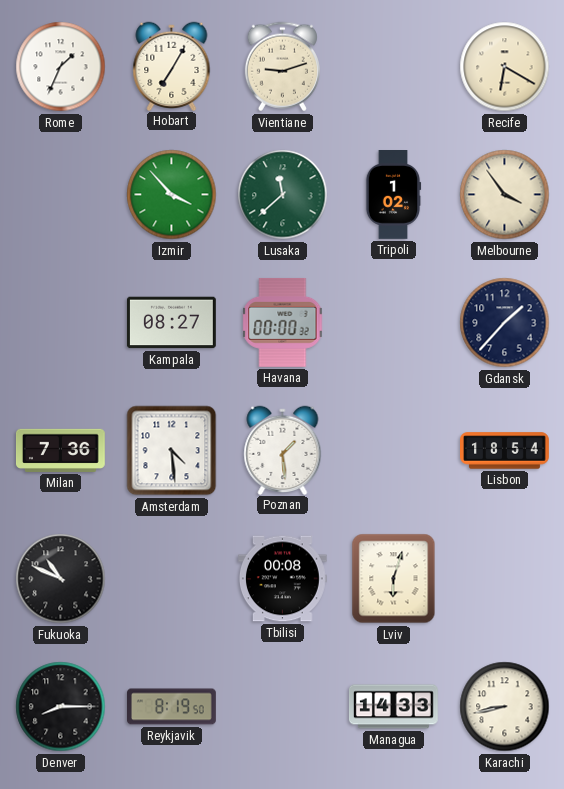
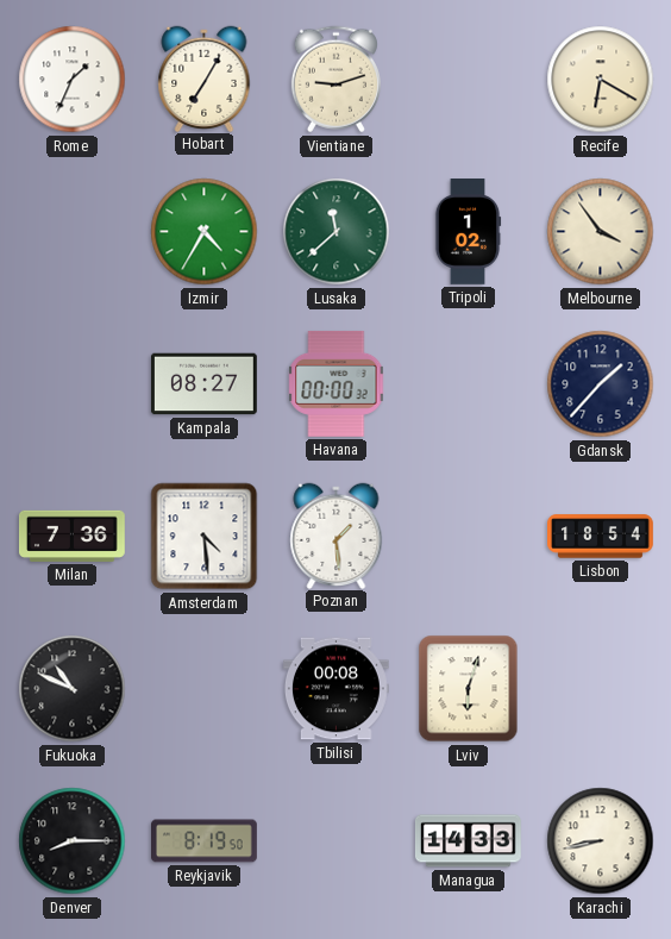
Izmir: 3:53 -> 4:35
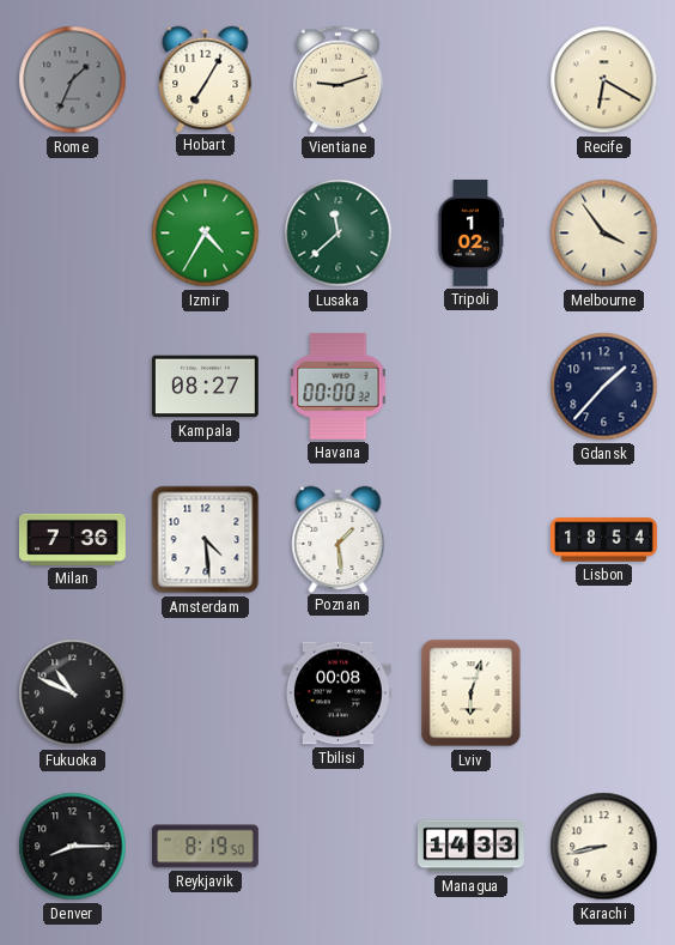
Rome dial: white -> grey
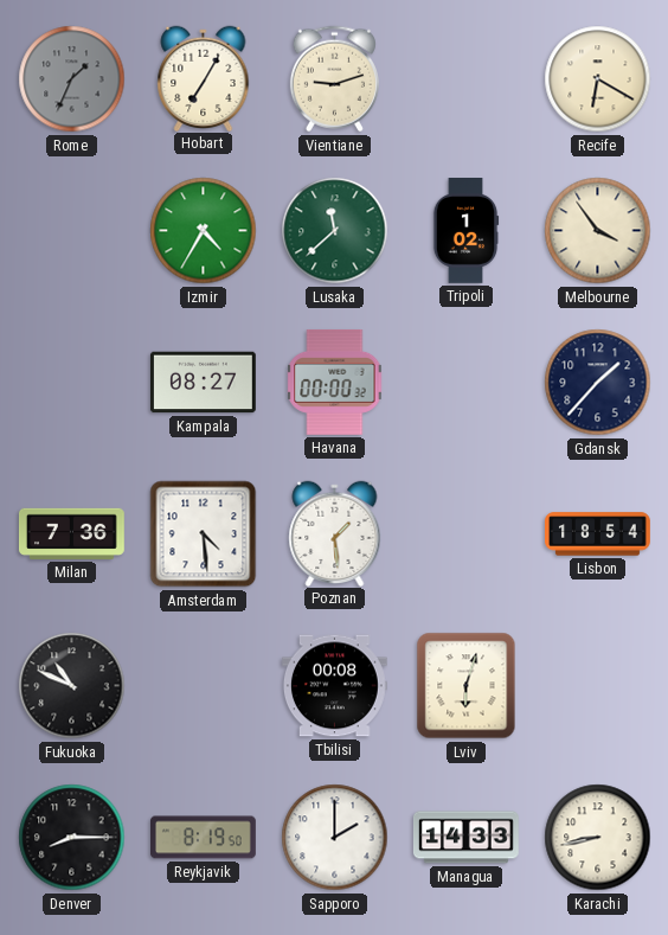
Sapporo: none -> 2:00
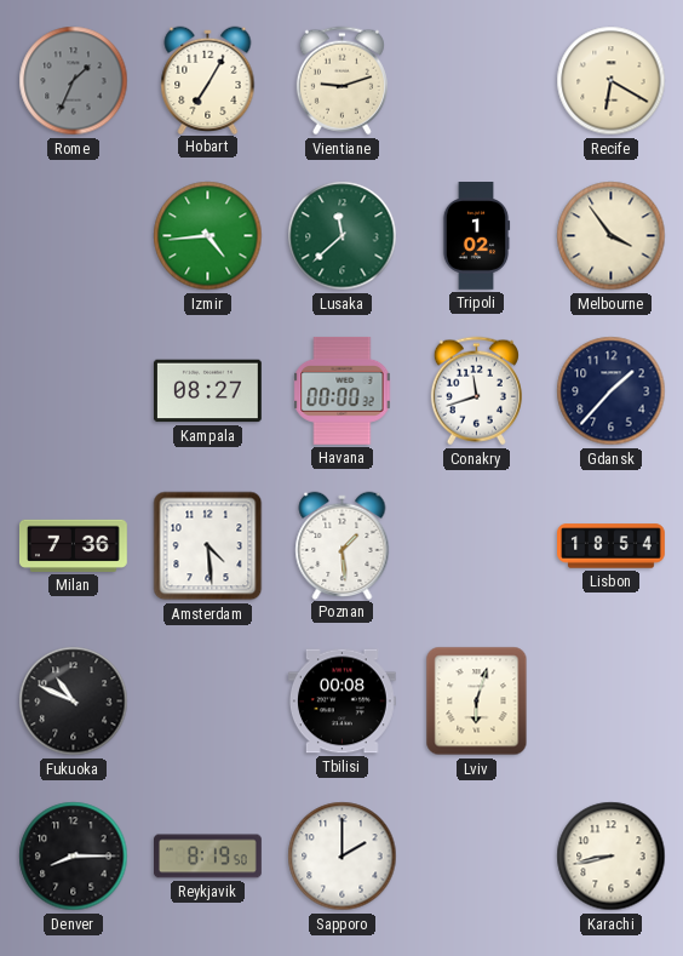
Izmir: 4:35 -> 4:44
Conakry: none -> 11:42
Managua: 14:33 -> none
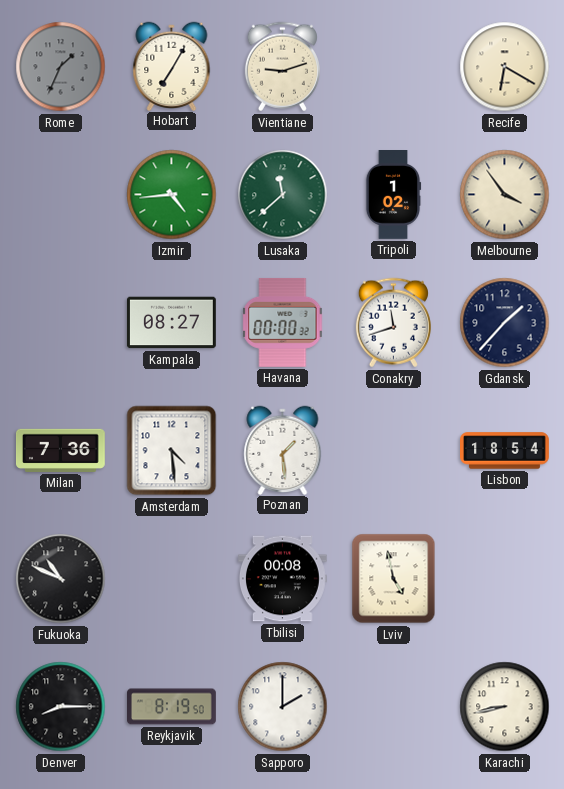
Lviv: 6:03 -> 4:58
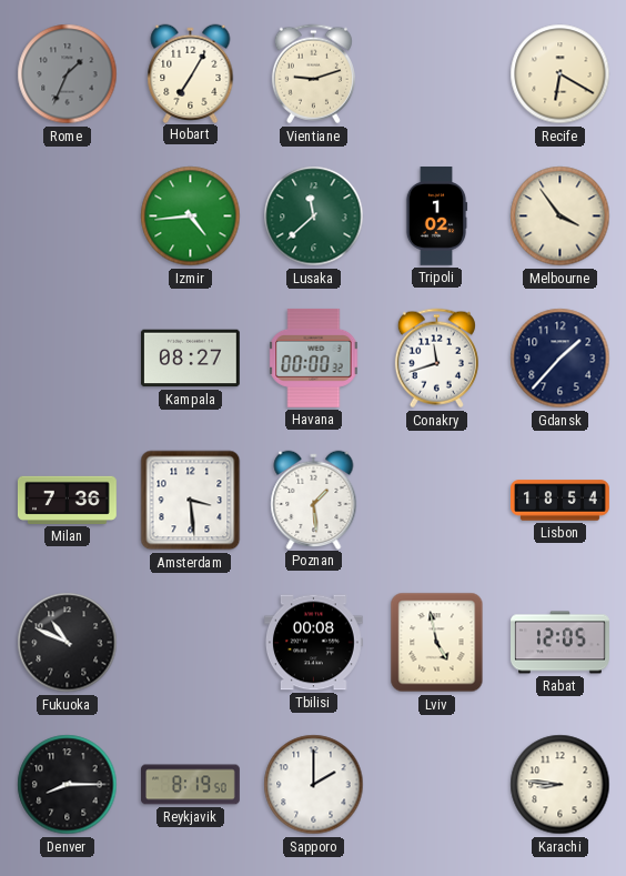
Amsterdam: 4:29 -> 3:29
Rabat: none -> 12:05
Karachi: 8:43 -> 8:46
